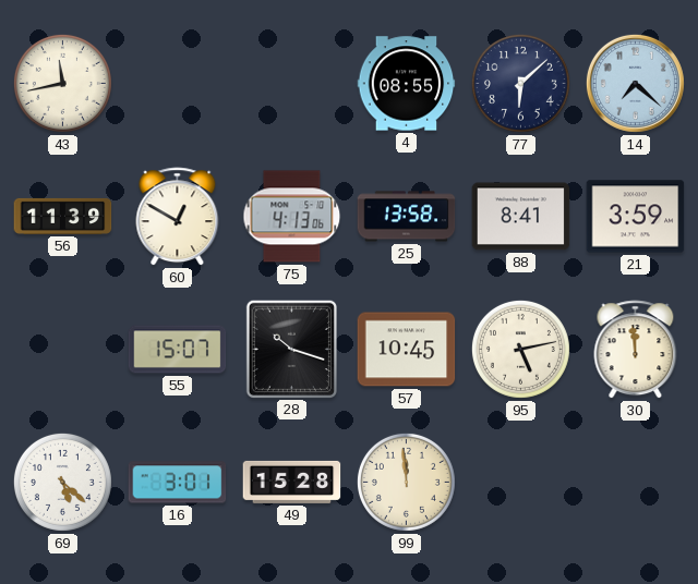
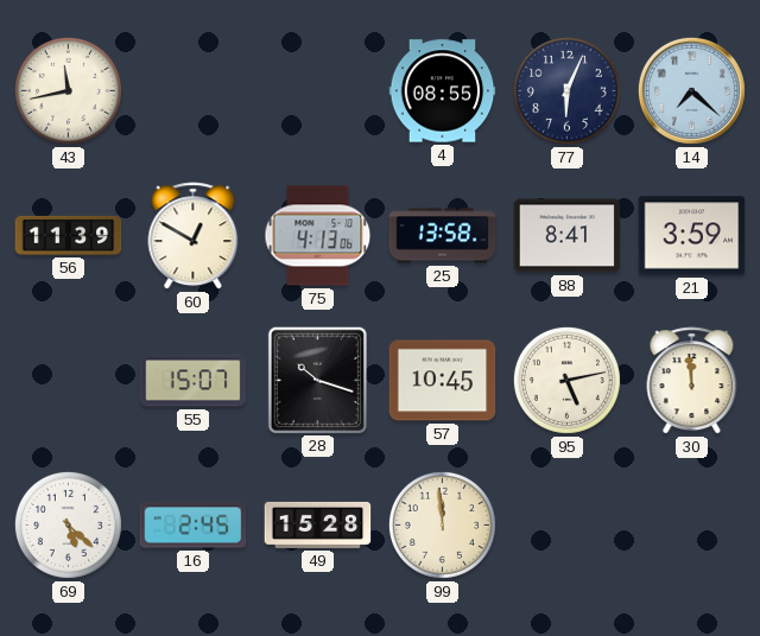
77: 6:08 -> 6:04
16: 3:01 -> 2:45
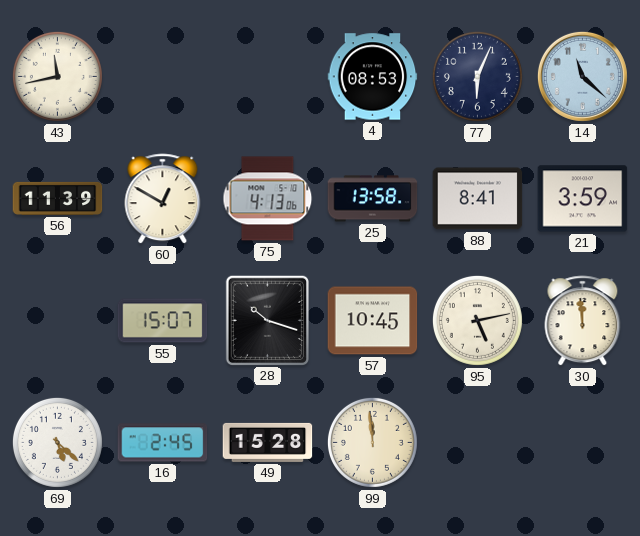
4: 08:55 -> 08:53
14: 7:22 -> 11:22
